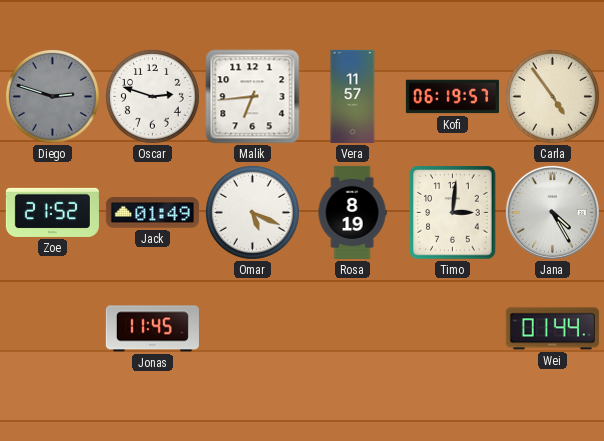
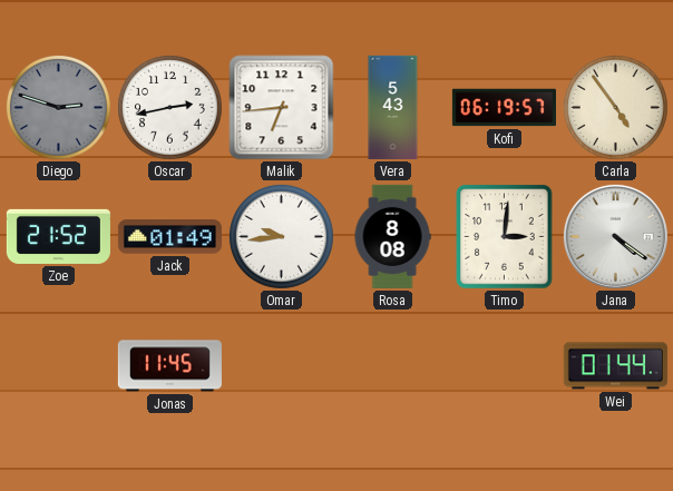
Oscar: 2:48 -> 2:43
Vera: 11:57 -> 5:43
Omar: 5:19 -> 9:44
Rosa: 8:19 -> 8:08
Jana: 4:25 -> 4:21
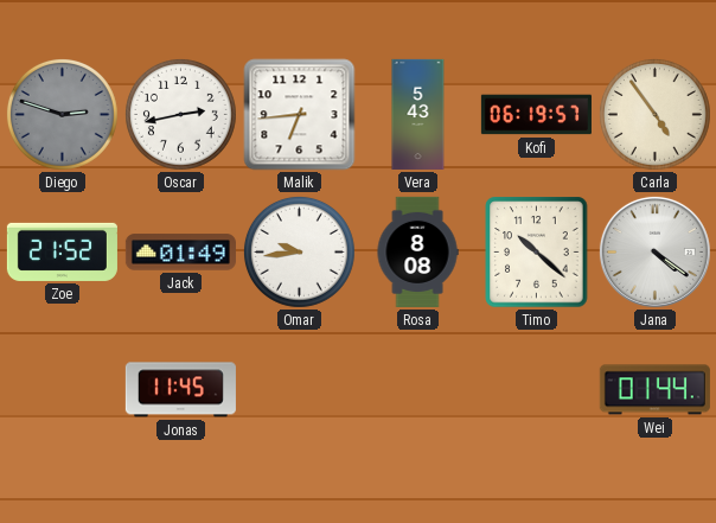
Timo: 3:01 -> 10:22
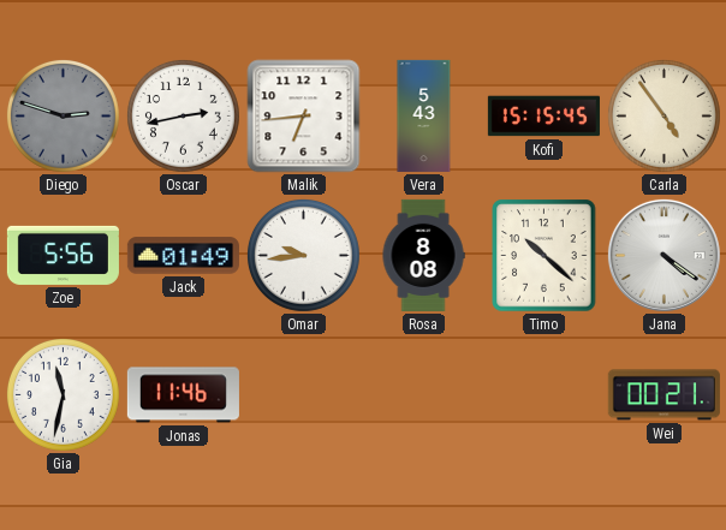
Kofi: 06:19 -> 15:15
Zoe: 21:52 -> 5:56
Gia: none -> 11:32
Jonas: 11:45 -> 11:46
Wei: 01:44 -> 00:21
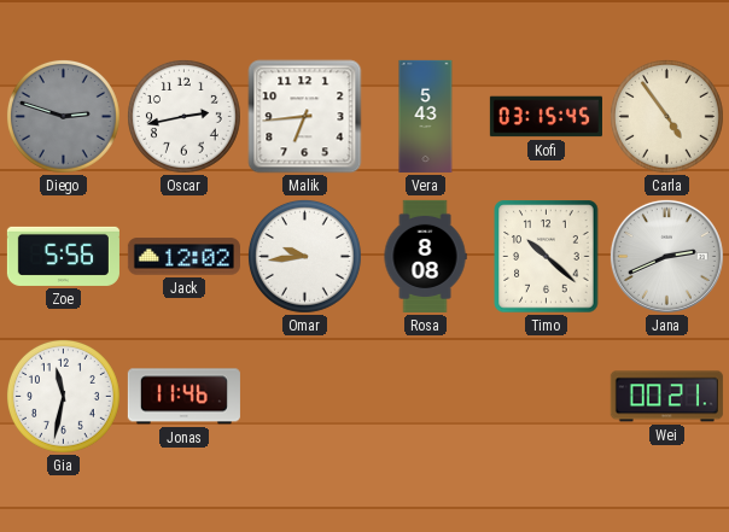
Kofi: 15:15 -> 03:15
Jack: 01:49 -> 12:02
Jana: 4:21 -> 2:41
